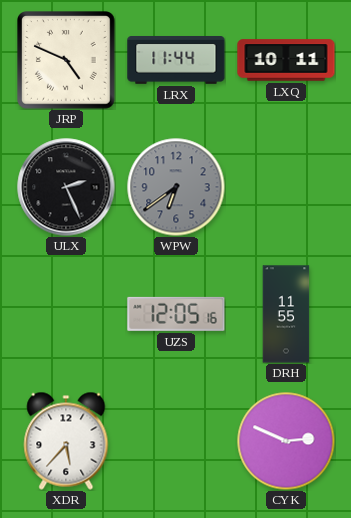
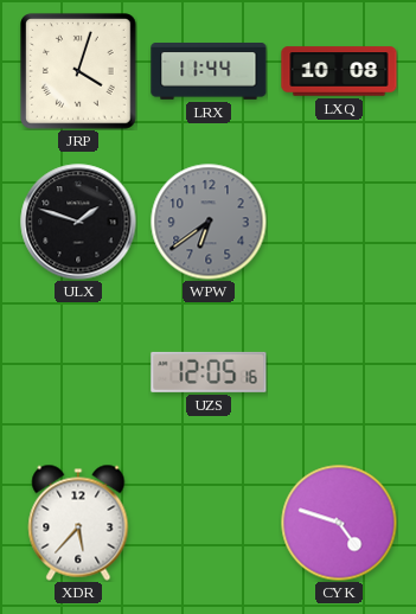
JRP: 4:49 -> 4:03
LXQ: 10:11 -> 10:08
ULX: 2:26 -> 1:48
DRH: 11:55 -> none
CYK: 2:49 -> 4:48
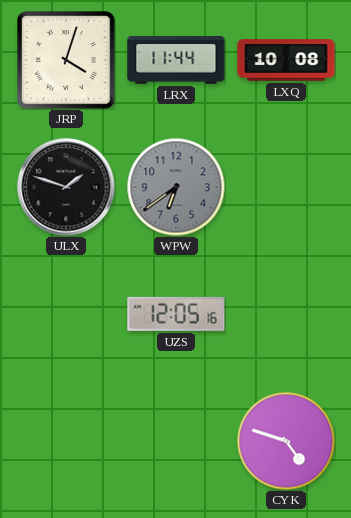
XDR: 5:37 -> none
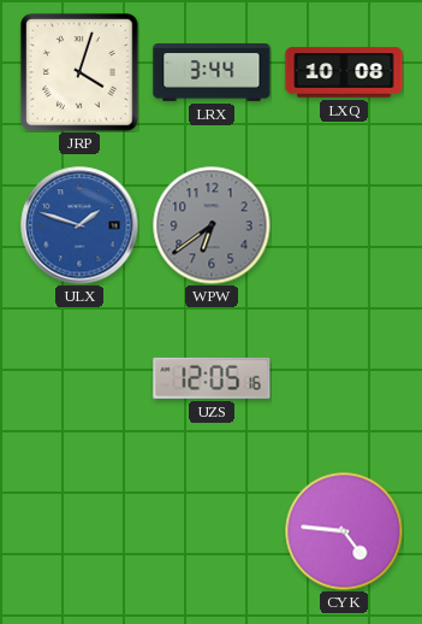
LRX: 11:44 -> 3:44
ULX dial: black -> blue
CYK: 4:48 -> 4:46
